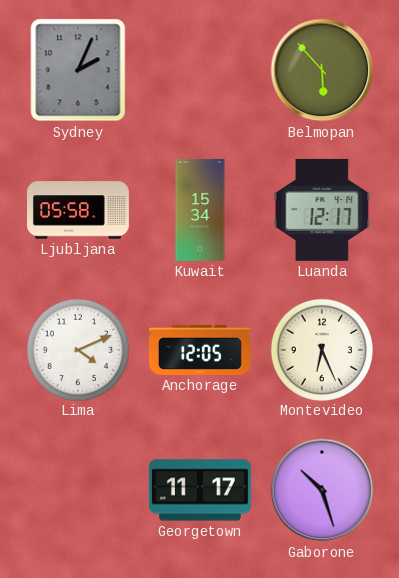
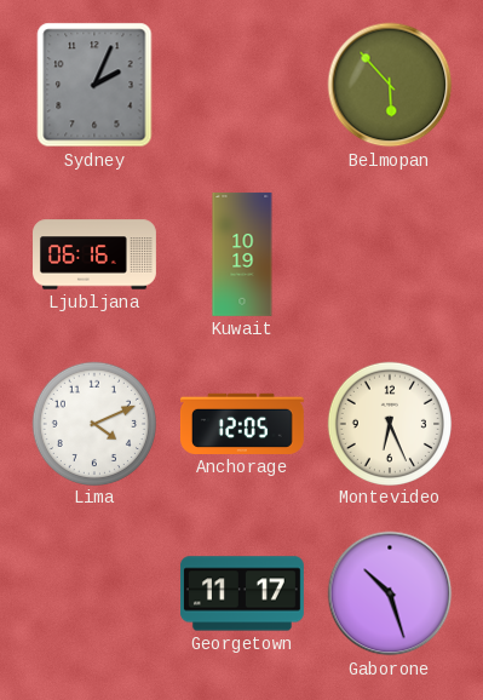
Ljubljana: 05:58 -> 06:16
Kuwait: 15:34 -> 10:19
Luanda: 12:17 -> none
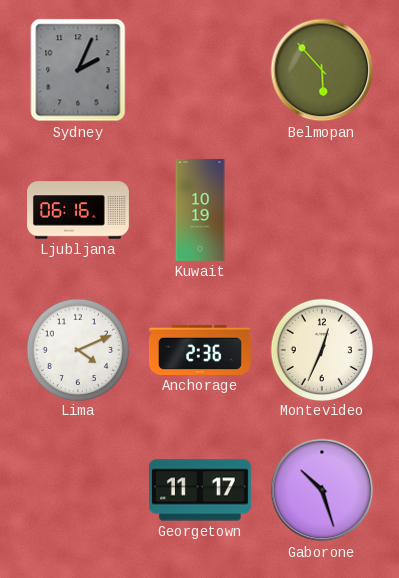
Anchorage: 12:05 -> 2:36
Montevideo: 6:26 -> 12:34
